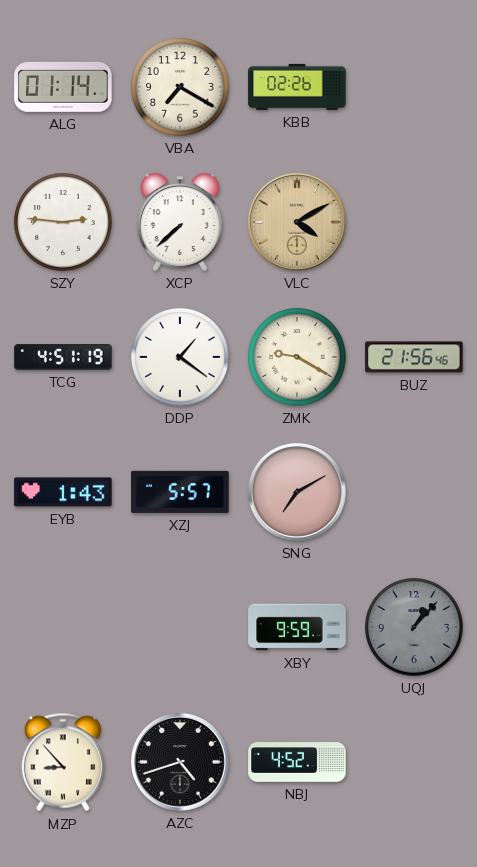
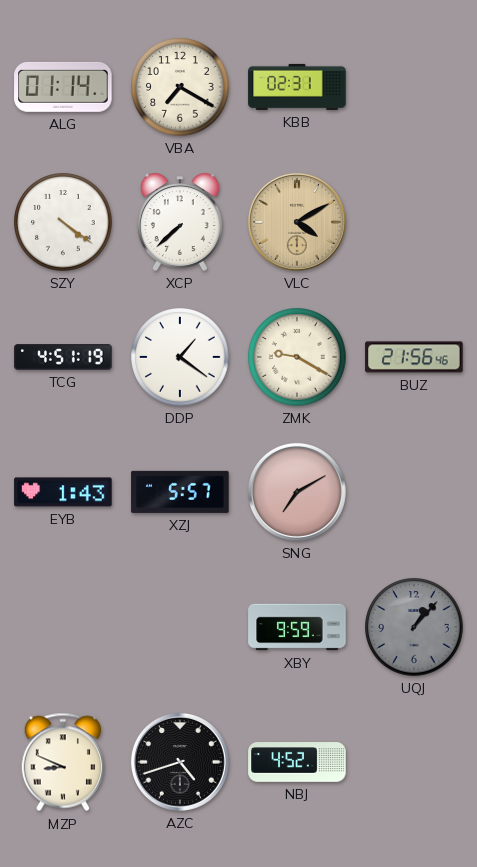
KBB: 02:26 -> 02:31
SZY: 2:46 -> 4:21
MZP: 8:53 -> 8:49
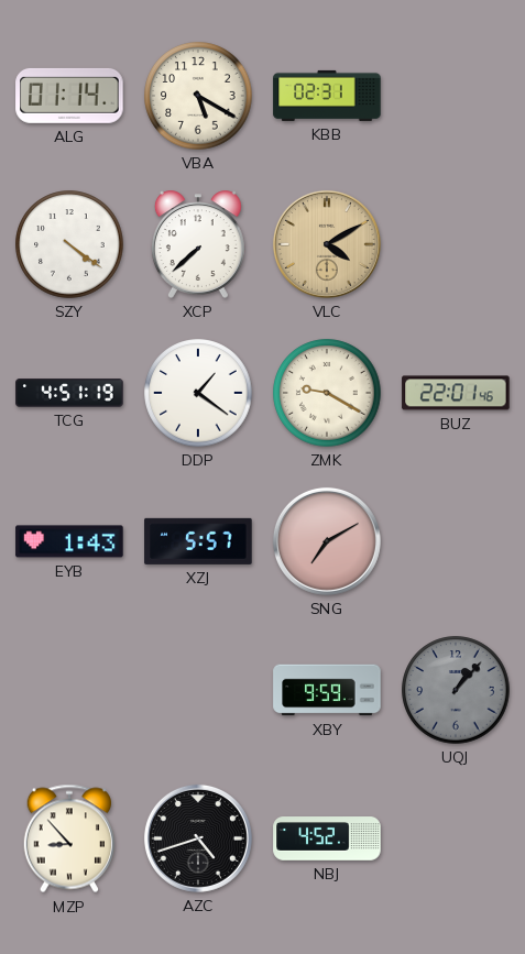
VBA: 7:20 -> 5:20
BUZ: 21:56 -> 22:01
MZP: 8:49 -> 8:53
